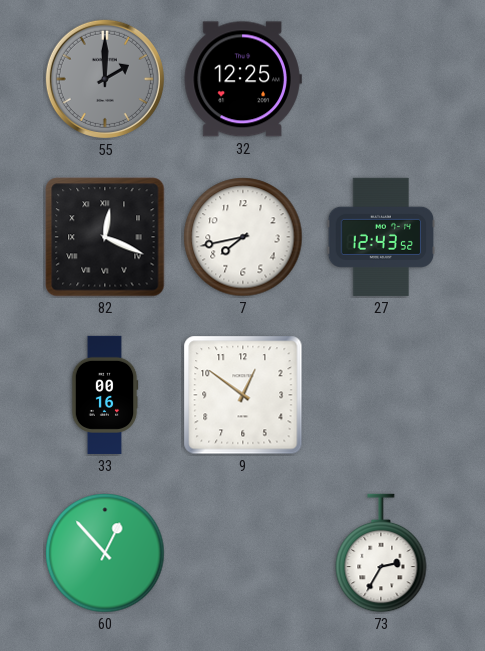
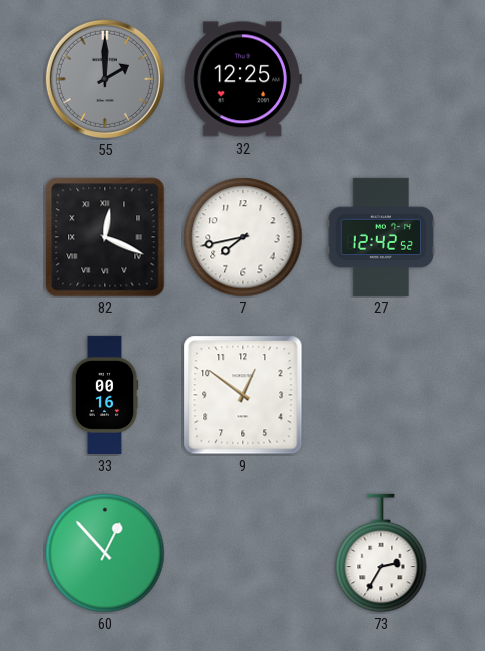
27: 12:43 -> 12:42
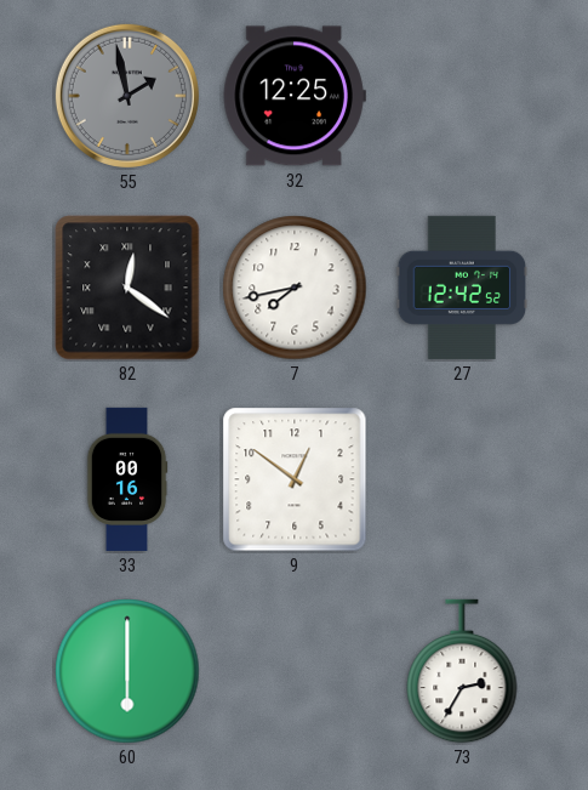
55: 2:00 -> 1:58
82: 12:19 -> 12:21
60: 12:53 -> 6:00
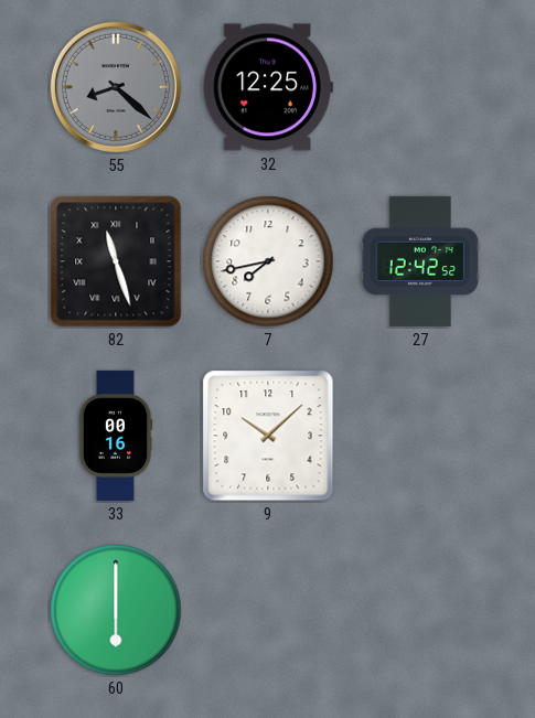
55: 1:58 -> 8:22
82: 12:21 -> 11:27
9: 12:51 -> 10:08
73: 2:35 -> none
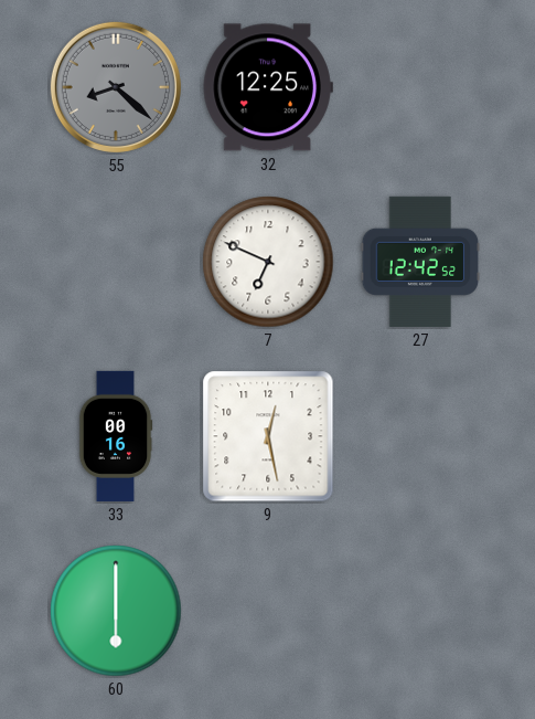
82: 11:27 -> none
7: 7:43 -> 6:49
9: 10:08 -> 12:28
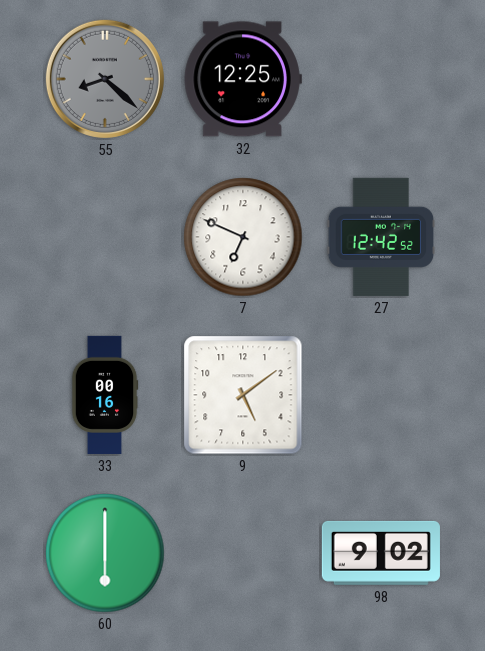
9: 12:28 -> 5:09
98: none -> 9:02
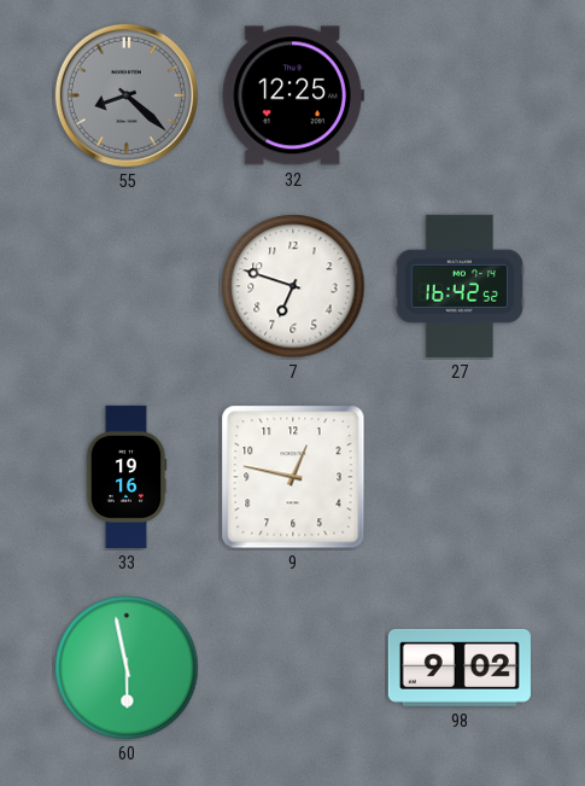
7: 6:49 -> 6:48
27: 12:42 -> 16:42
33: 00:16 -> 19:16
9: 5:09 -> 12:47
60: 6:00 -> 5:58
